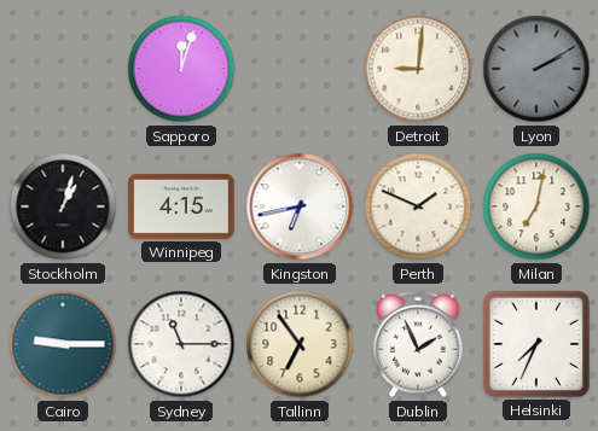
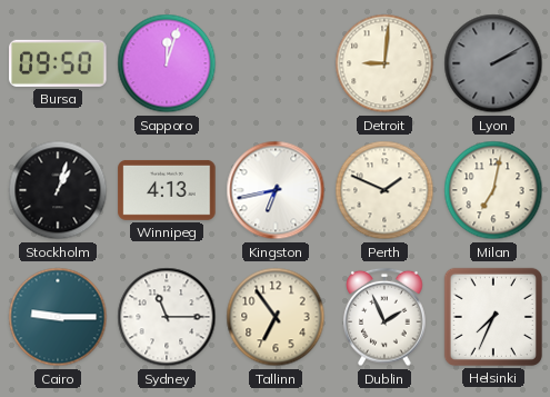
Bursa: none -> 09:50
Winnipeg: 4:15 -> 4:13
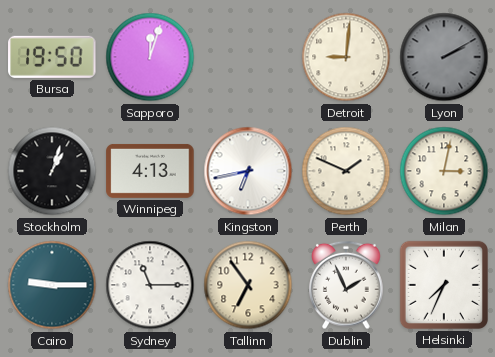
Bursa: 09:50 -> 19:50
Milan: 7:02 -> 3:02
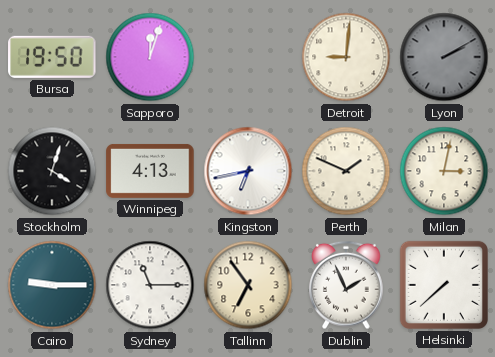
Stockholm: 1:03 -> 4:03
Helsinki: 7:34 -> 7:38
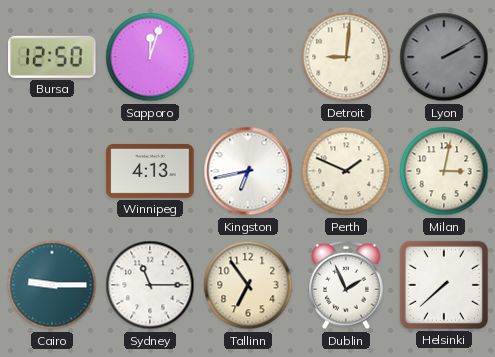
Bursa: 19:50 -> 12:50
Stockholm: 4:03 -> none
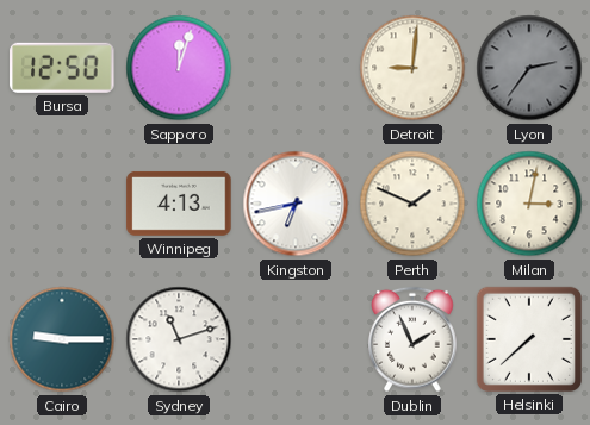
Lyon: 2:10 -> 2:36
Sydney: 11:15 -> 11:12
Tallinn: 6:54 -> none
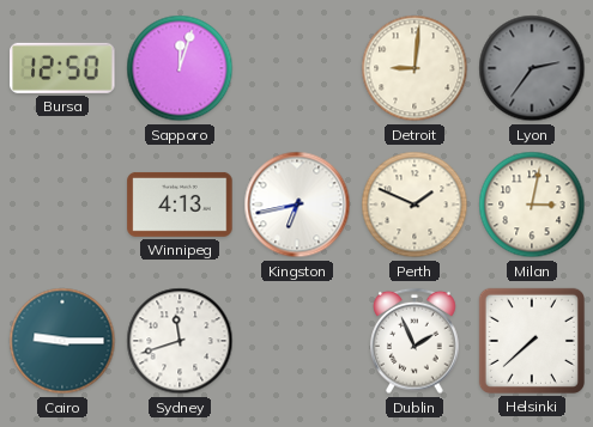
Sydney: 11:12 -> 11:42
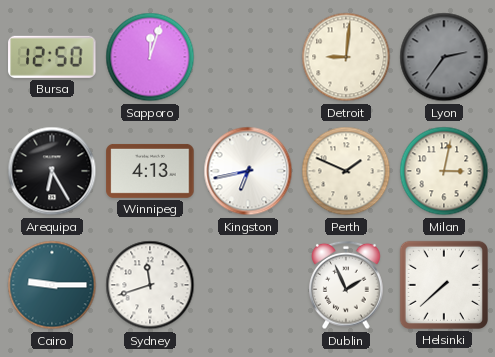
Arequipa: none -> 6:25
